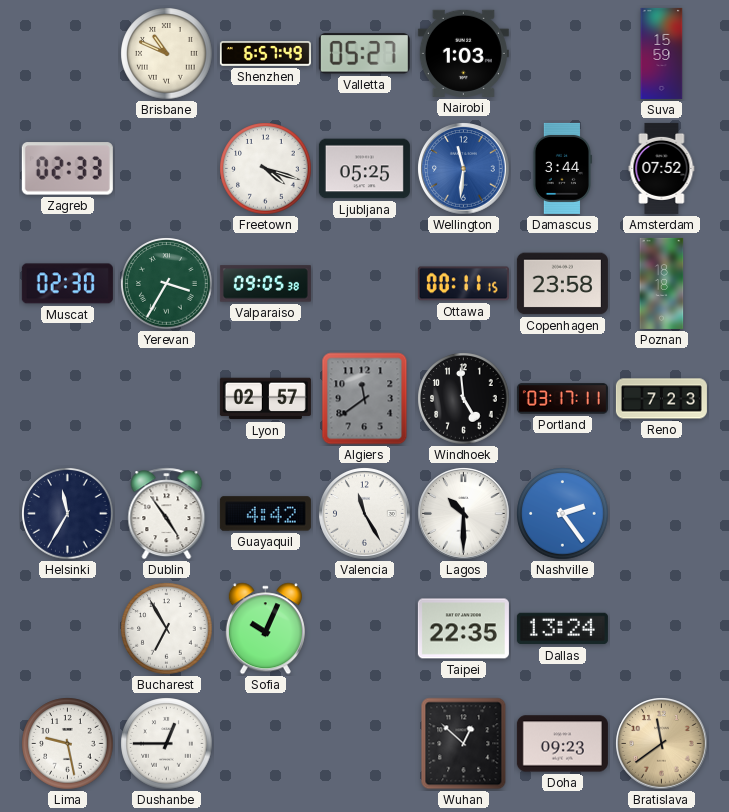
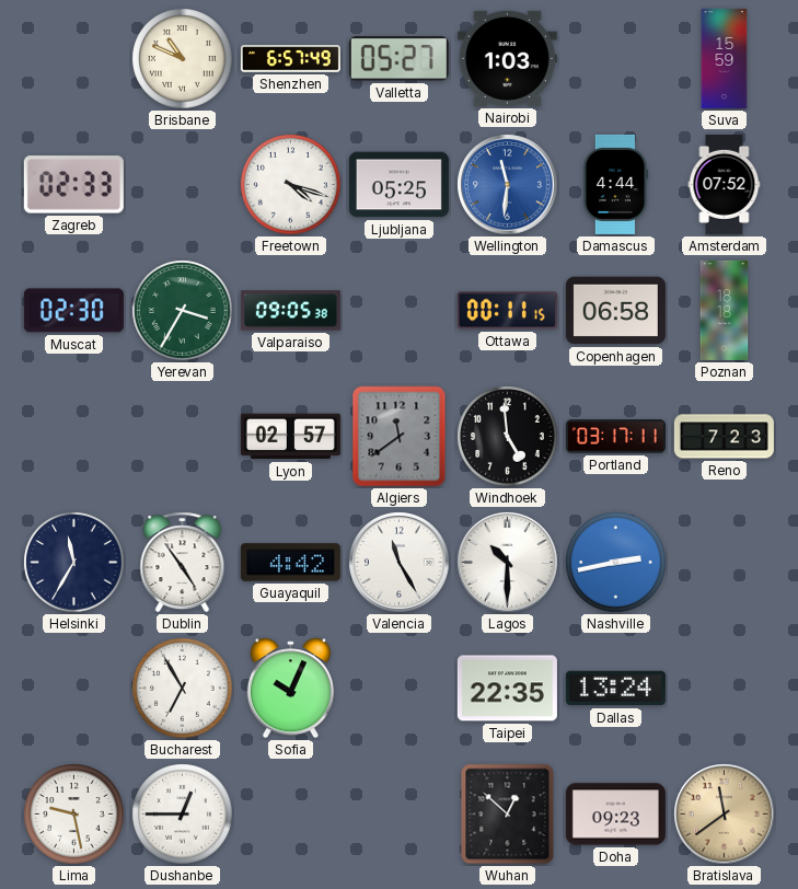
Damascus: 3:44 -> 4:44
Copenhagen: 23:58 -> 06:58
Nashville: 2:24 -> 2:43
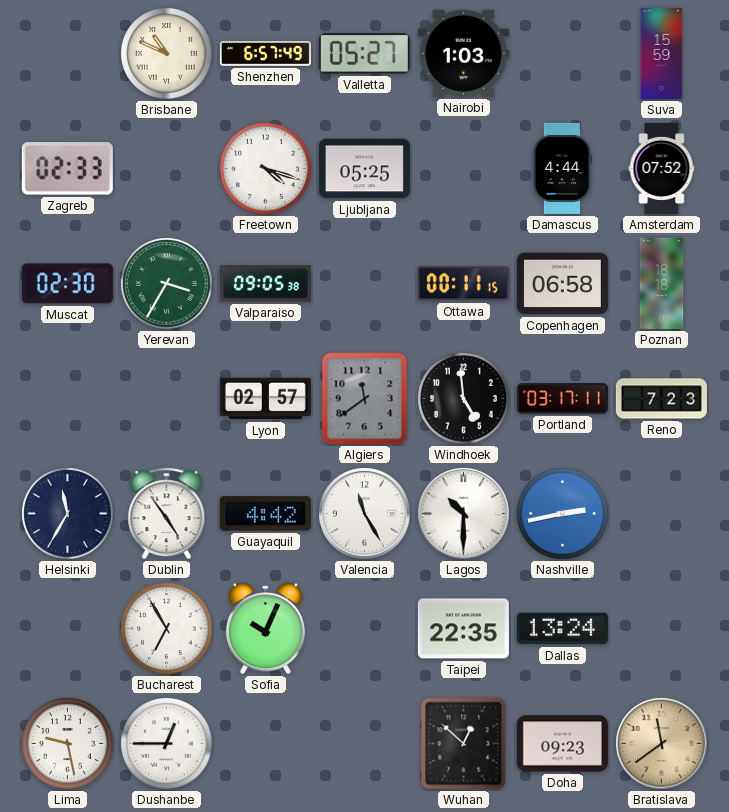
Wellington: 11:31 -> none
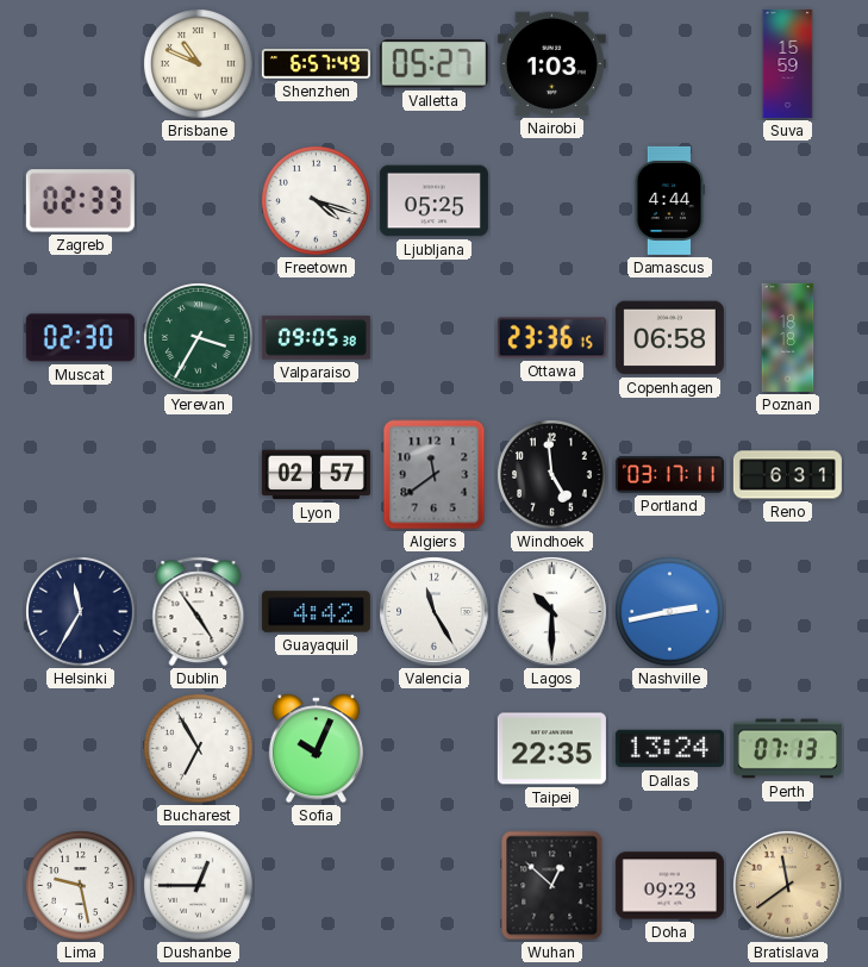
Amsterdam: 07:52 -> none
Ottawa: 00:11 -> 23:36
Reno: 7:23 -> 6:31
Perth: none -> 07:13
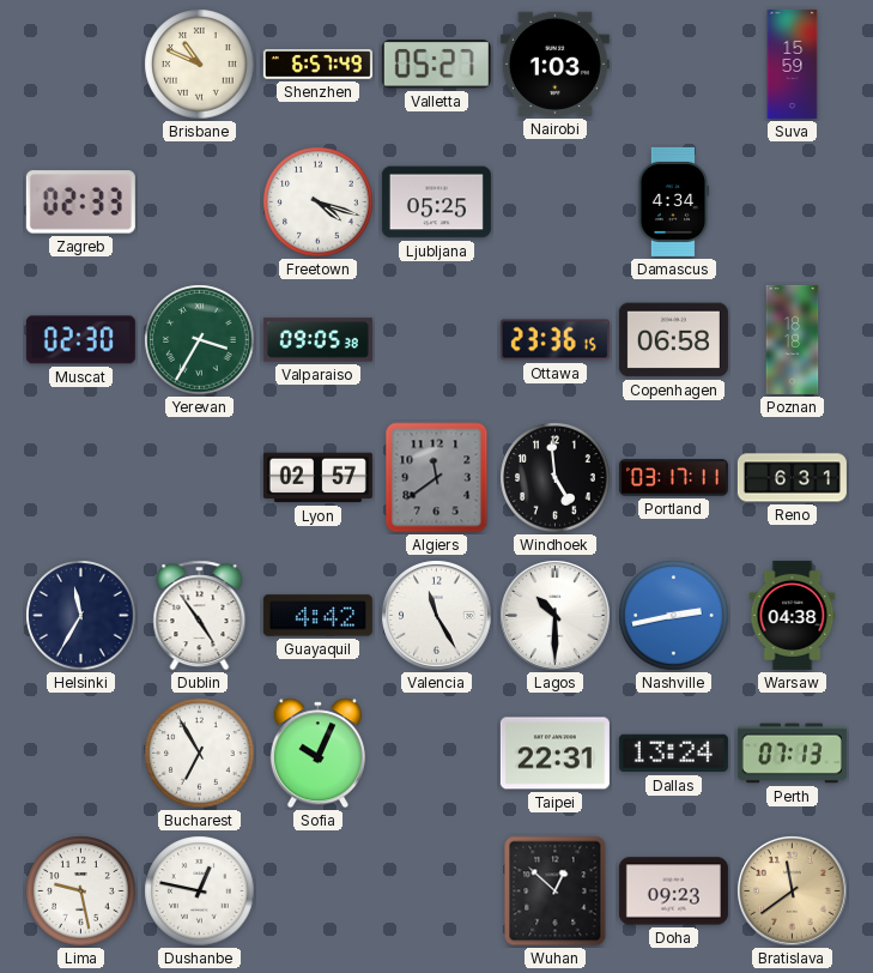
Damascus: 4:44 -> 4:34
Warsaw: none -> 04:38
Taipei: 22:35 -> 22:31
Dushanbe: 12:45 -> 12:47
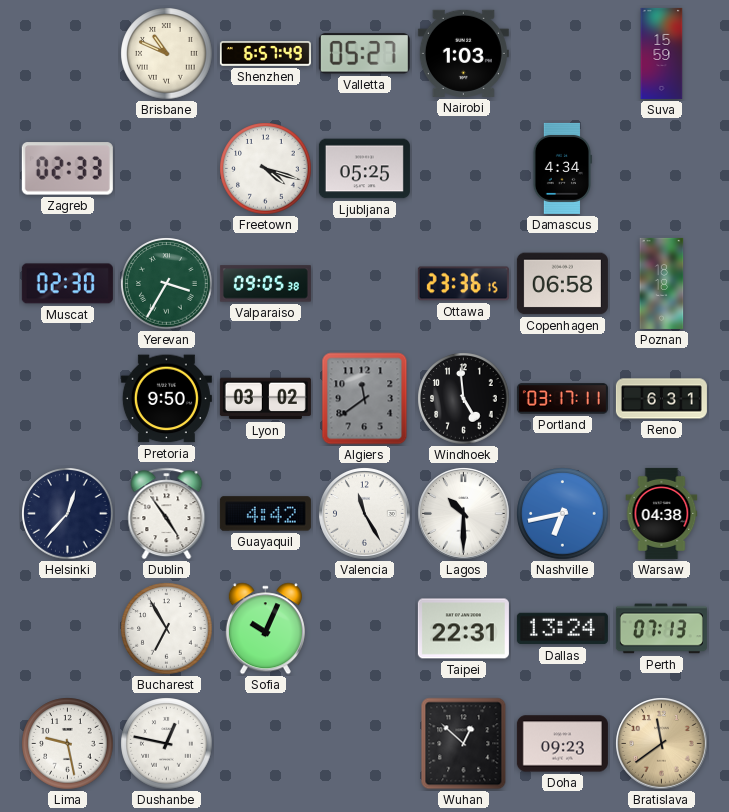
Pretoria: none -> 9:50
Lyon: 02:57 -> 03:02
Helsinki: 11:35 -> 12:37
Nashville: 2:43 -> 6:43
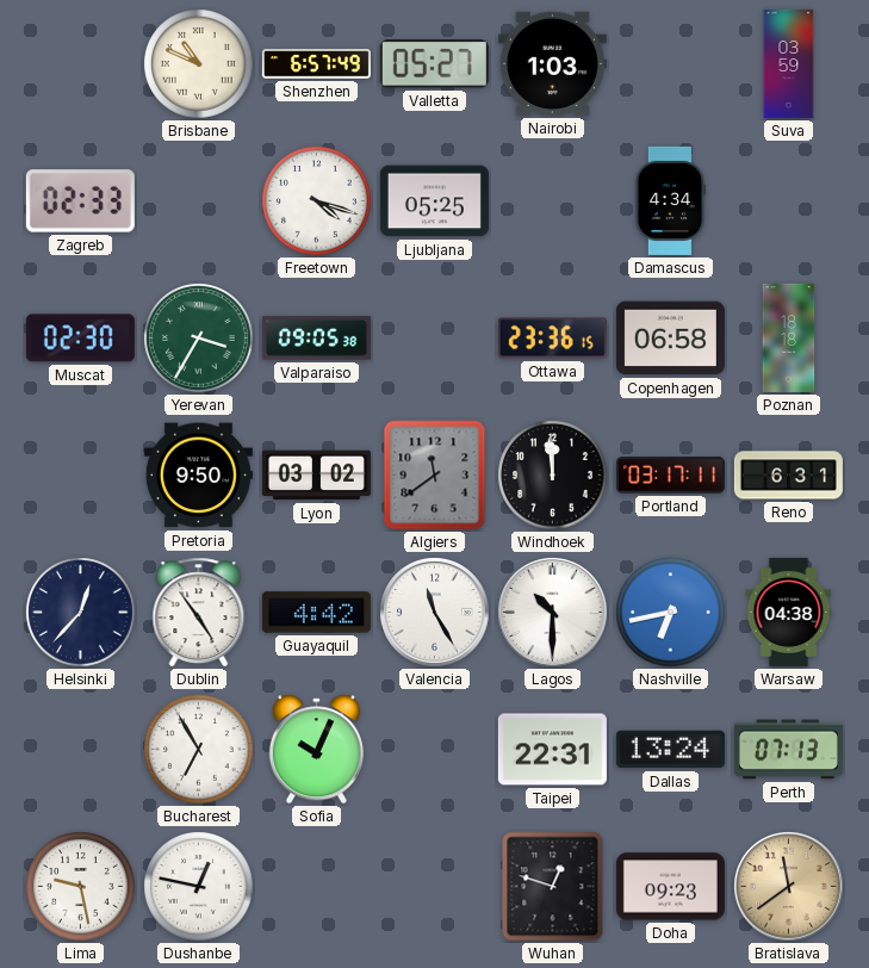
Suva: 15:59 -> 03:59
Windhoek: 4:59 -> 11:59
Wuhan: 12:52 -> 12:48
